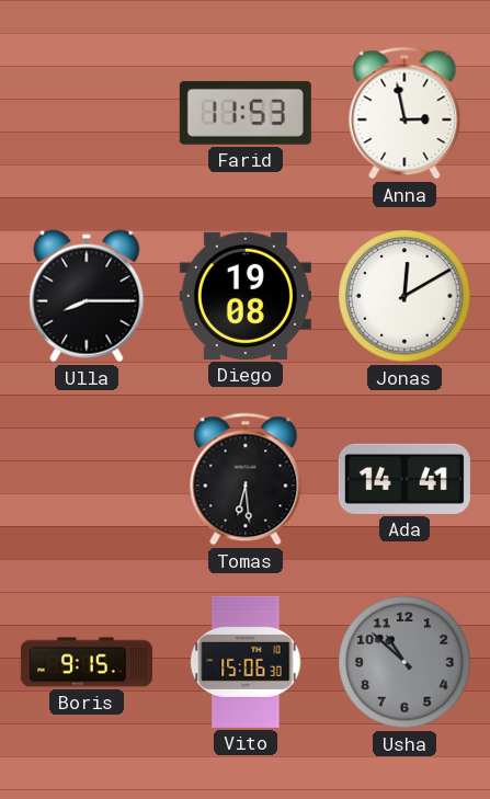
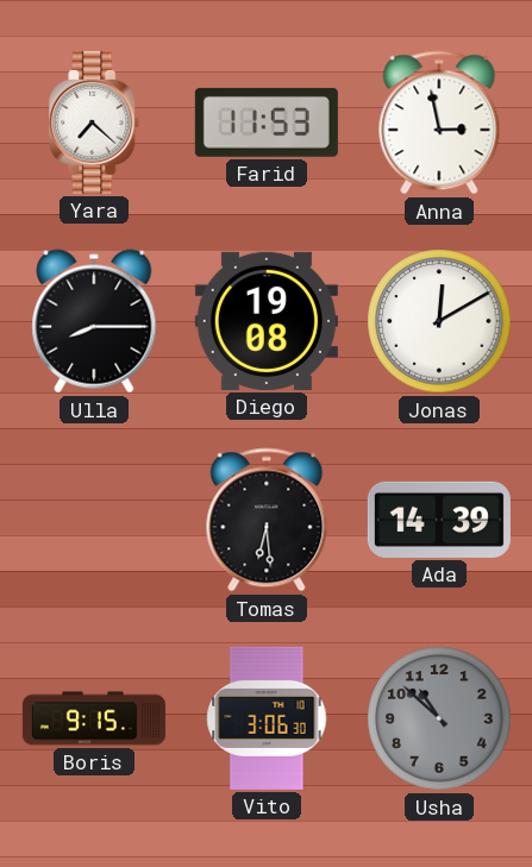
Yara: none -> 7:22
Ada: 14:41 -> 14:39
Vito: 15:06 -> 3:06
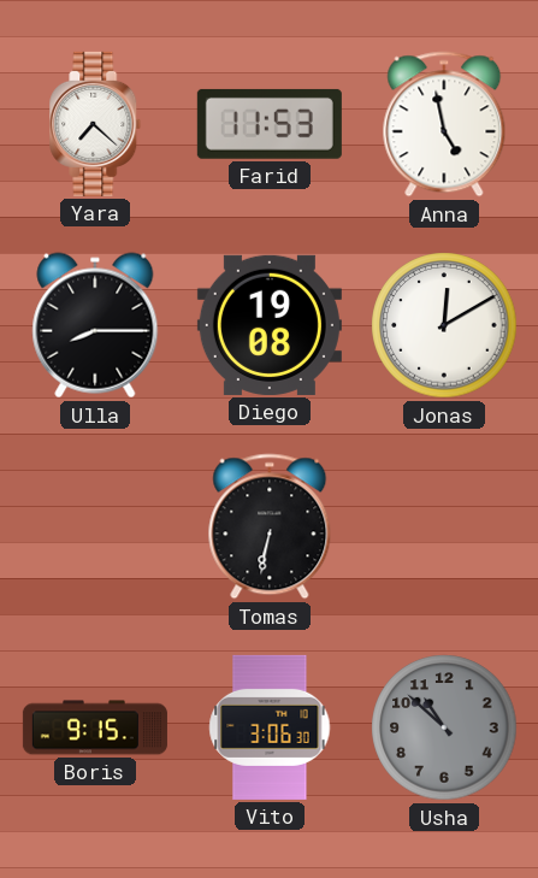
Anna: 2:58 -> 4:58
Tomas: 6:29 -> 6:32
Ada: 14:39 -> none
